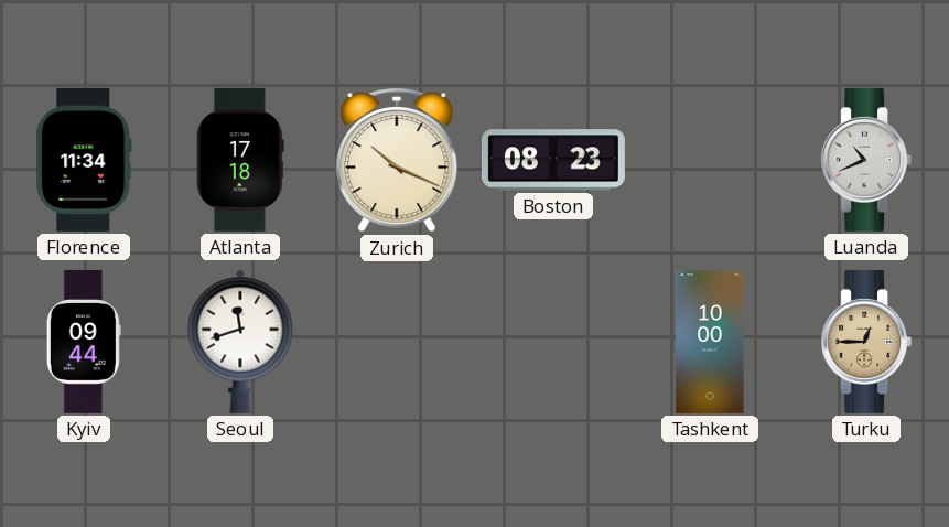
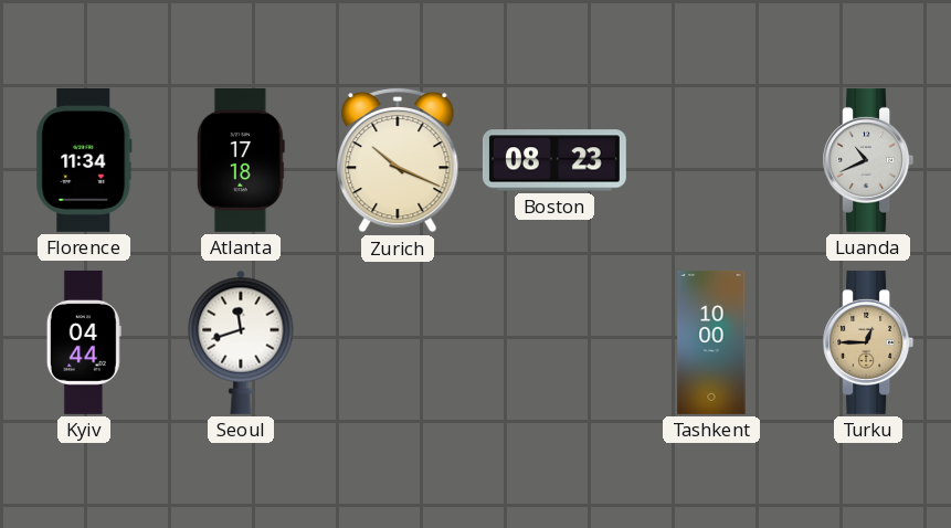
Kyiv: 09:44 -> 04:44
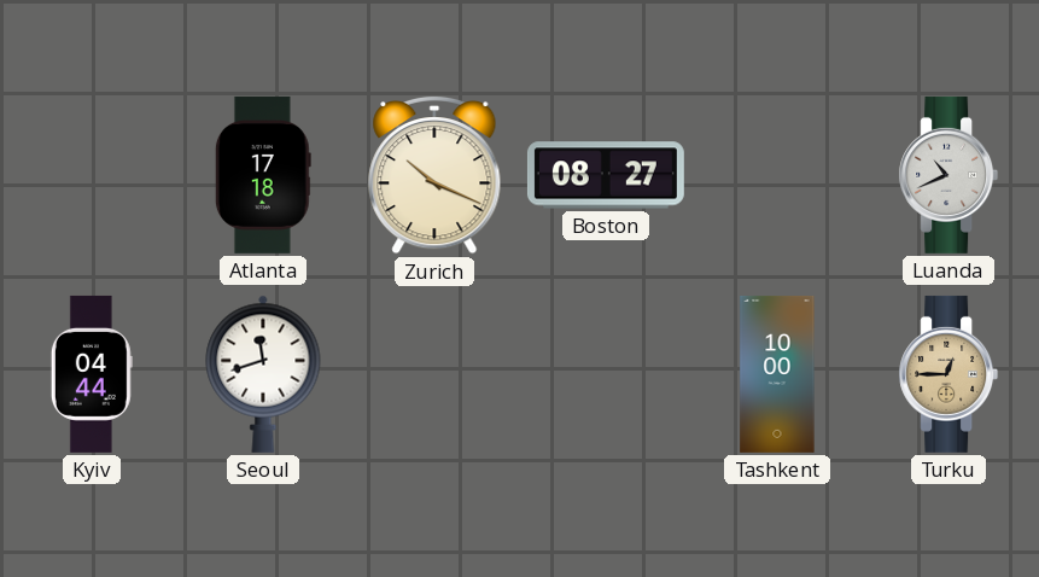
Florence: 11:34 -> none
Boston: 08:23 -> 08:27
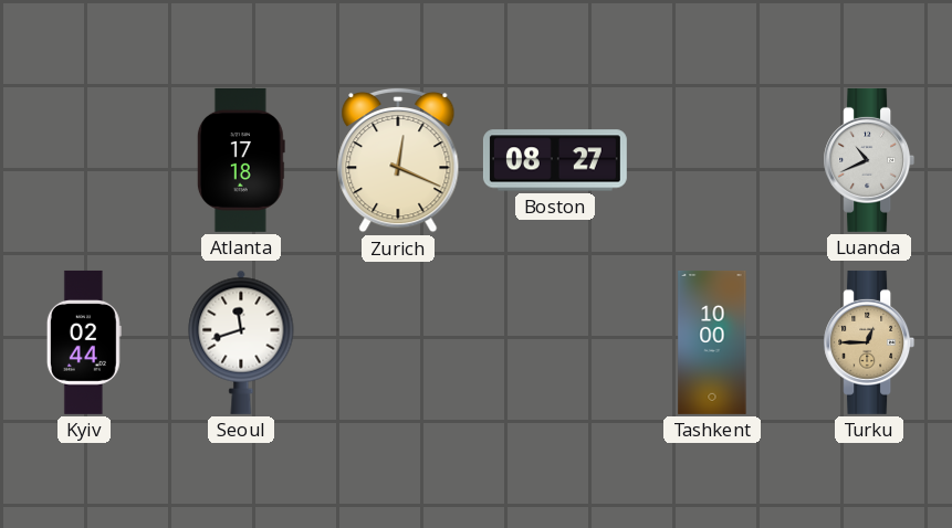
Zurich: 10:19 -> 12:19
Kyiv: 04:44 -> 02:44
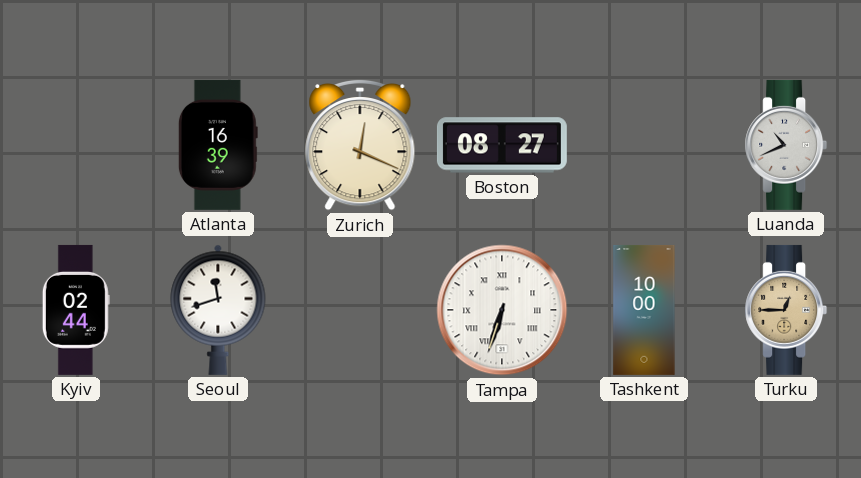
Atlanta: 17:18 -> 16:39
Tampa: none -> 6:33
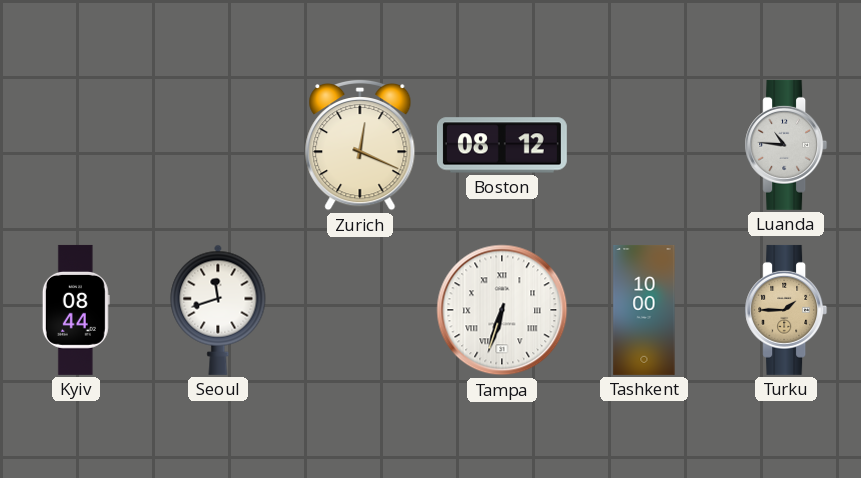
Atlanta: 16:39 -> none
Boston: 08:27 -> 08:12
Luanda: 10:41 -> 10:46
Kyiv: 02:44 -> 08:44
Turku: 12:45 -> 1:45
